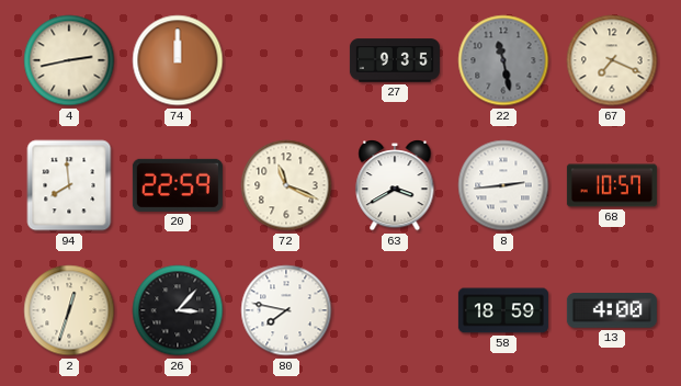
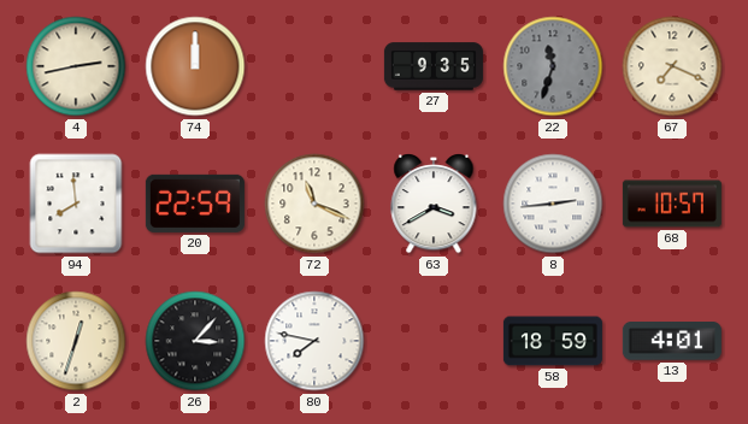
22: 11:28 -> 11:33
13: 4:00 -> 4:01
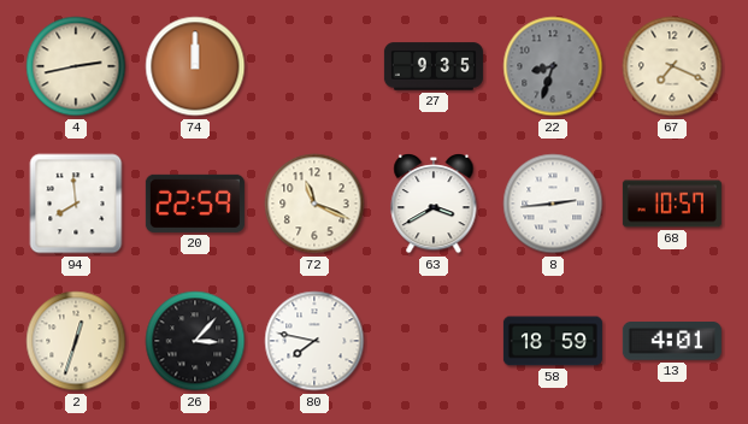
22: 11:33 -> 8:33
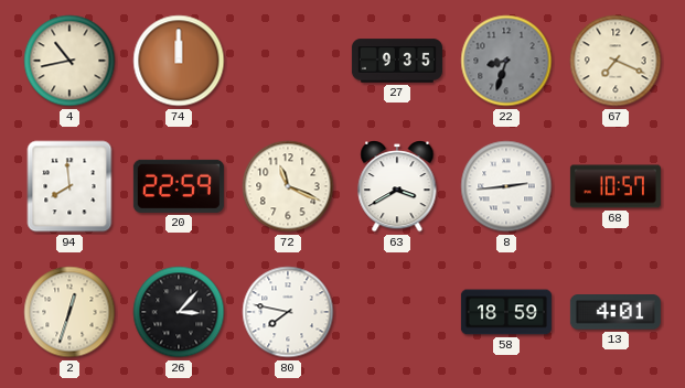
4: 2:43 -> 10:43
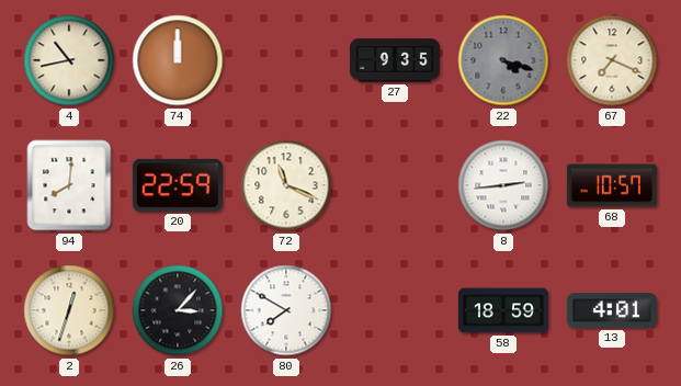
22: 8:33 -> 4:18
94: 7:59 -> 8:01
63: 3:40 -> none
80: 7:47 -> 7:50
